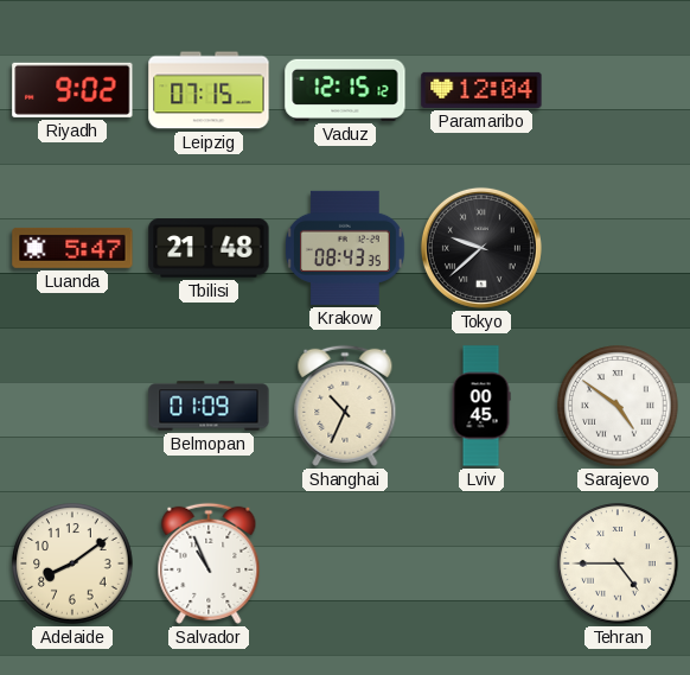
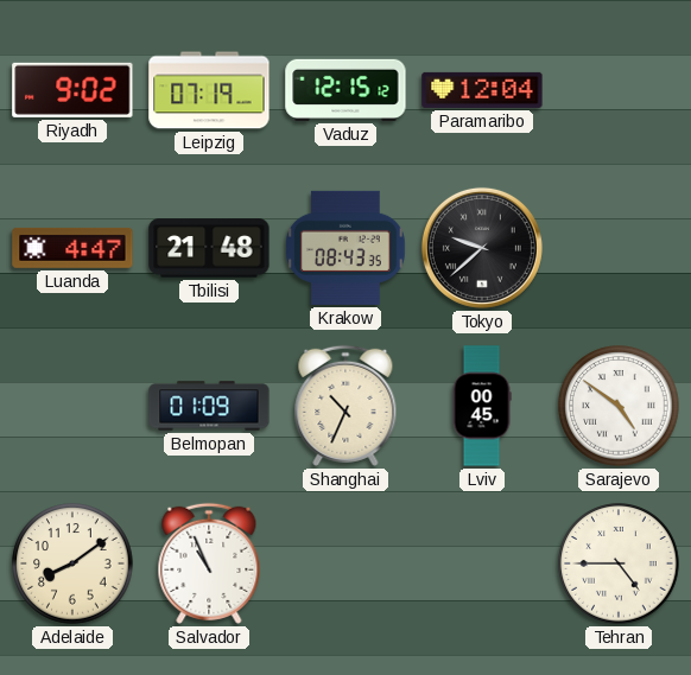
Leipzig: 07:15 -> 07:19
Luanda: 5:47 -> 4:47
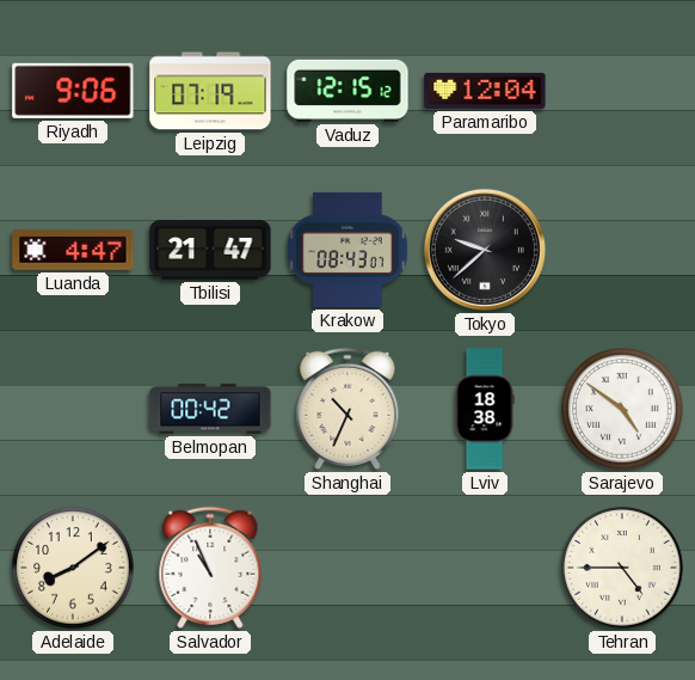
Riyadh: 9:02 -> 9:06
Tbilisi: 21:48 -> 21:47
Krakow: 08:43:35 -> 08:43:07
Belmopan: 01:09 -> 00:42
Lviv: 00:45 -> 18:38
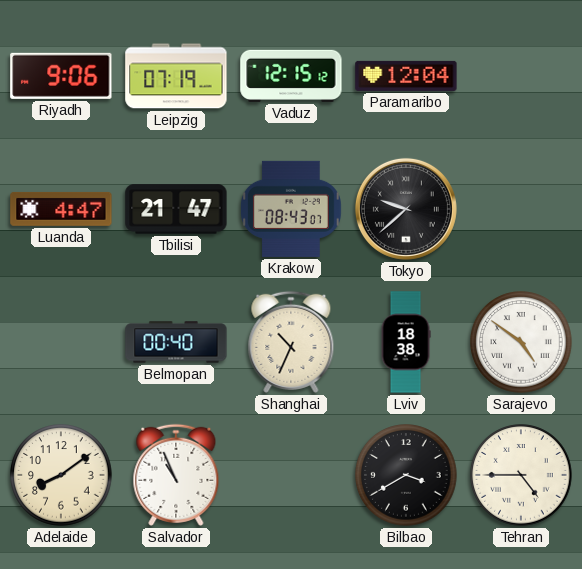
Belmopan: 00:42 -> 00:40
Bilbao: none -> 3:40
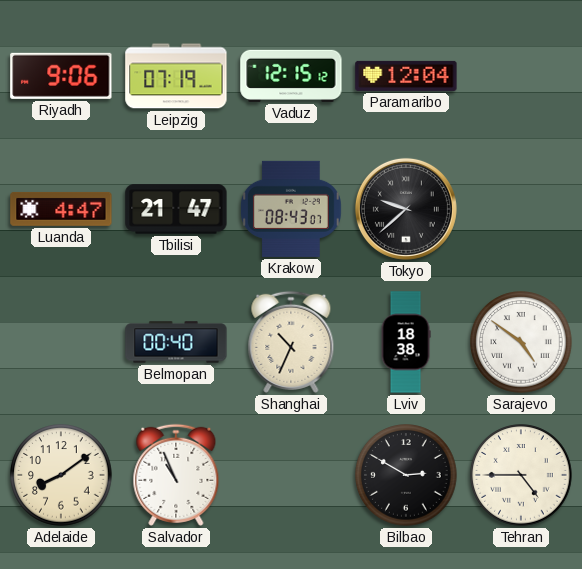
Bilbao: 3:40 -> 2:50
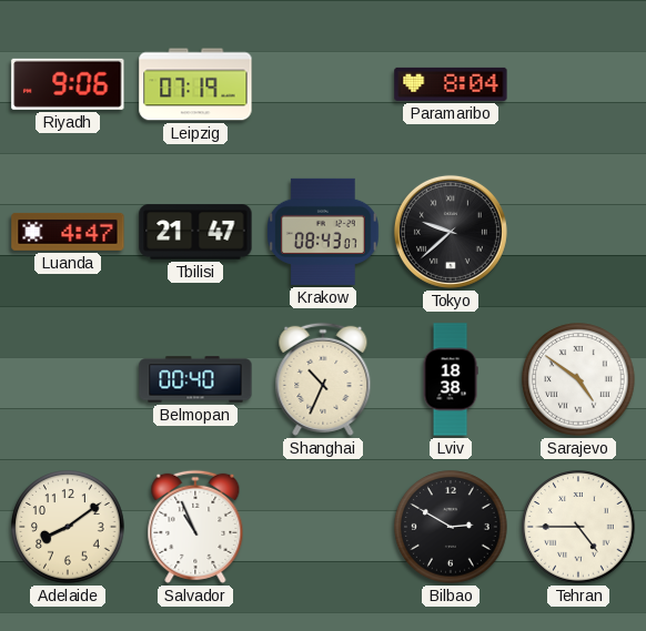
Vaduz: 12:15 -> none
Paramaribo: 12:04 -> 8:04
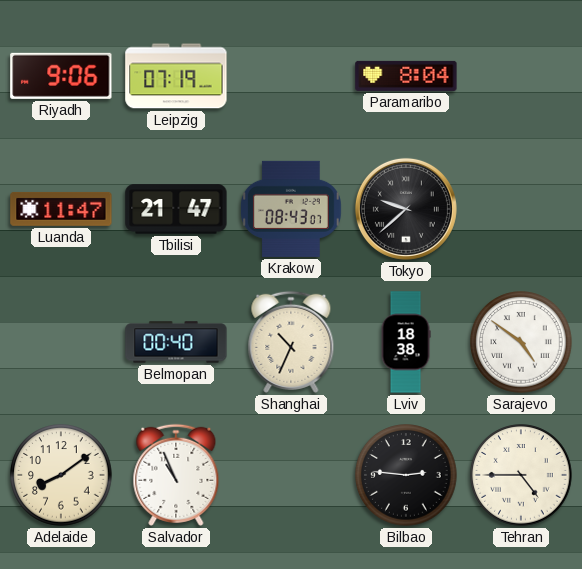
Luanda: 4:47 -> 11:47
Bilbao: 2:50 -> 2:46
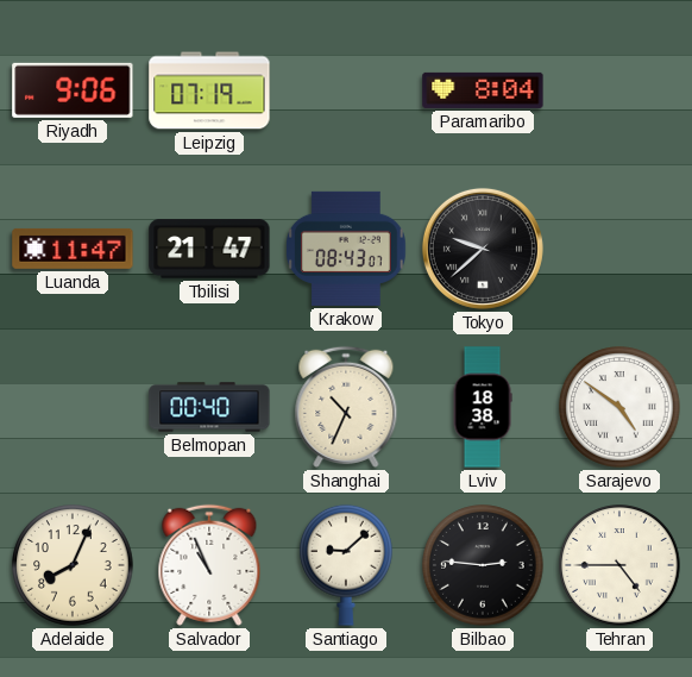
Adelaide: 8:09 -> 8:04
Santiago: none -> 9:08
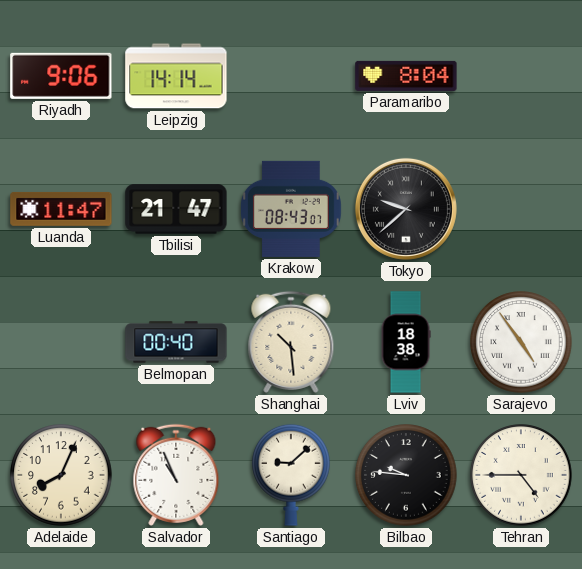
Leipzig: 07:19 -> 14:14
Shanghai: 10:34 -> 10:29
Sarajevo: 4:51 -> 4:54
Bilbao: 2:46 -> 9:46
